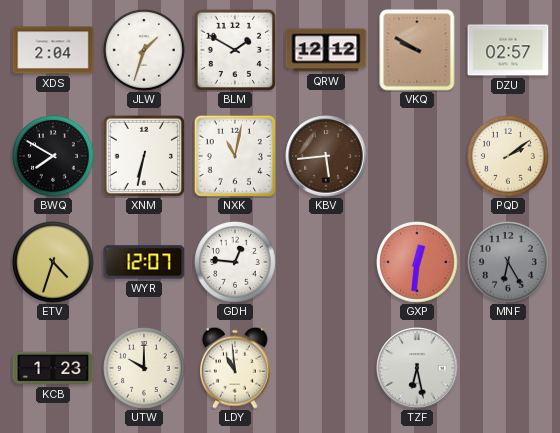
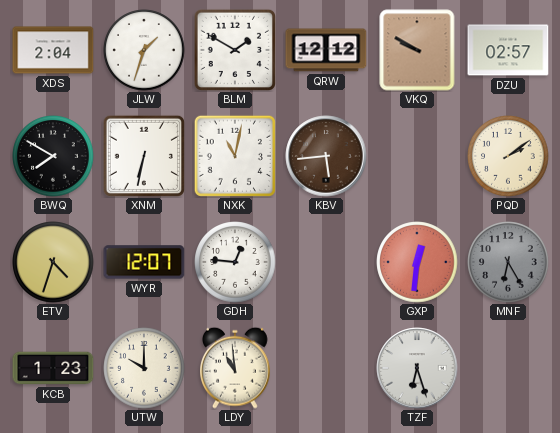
TZF: 6:28 -> 6:27
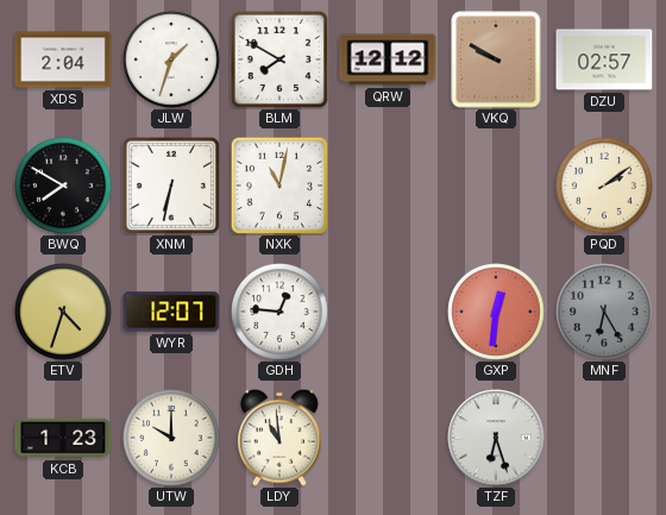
BLM: 1:50 -> 7:50
KBV: 5:44 -> none
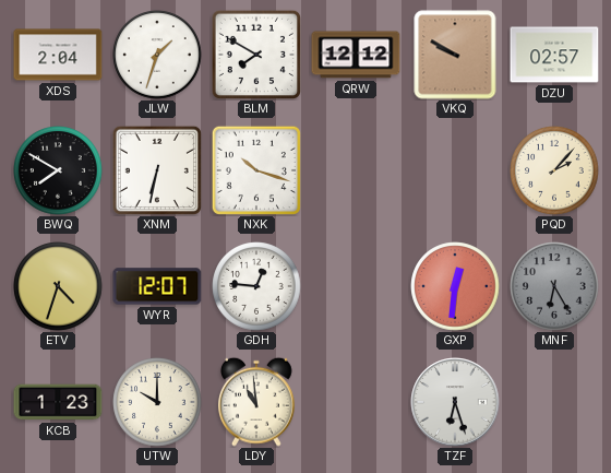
NXK: 11:02 -> 10:18
PQD: 2:09 -> 2:07
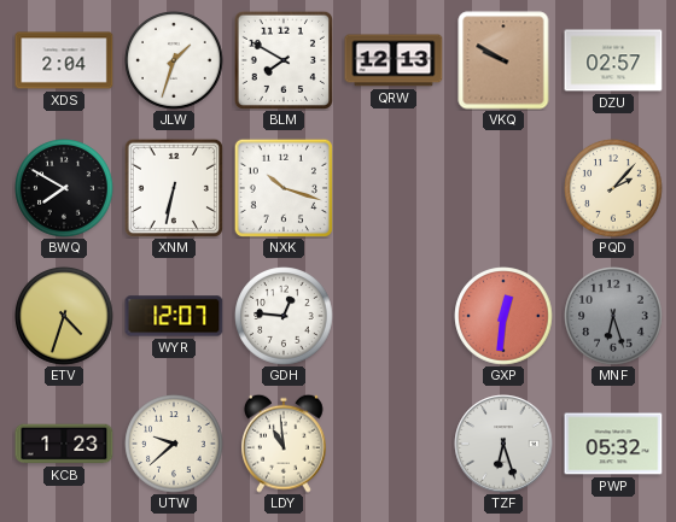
QRW: 12:12 -> 12:13
MNF: 6:25 -> 6:27
UTW: 10:00 -> 9:38
PWP: none -> 05:32
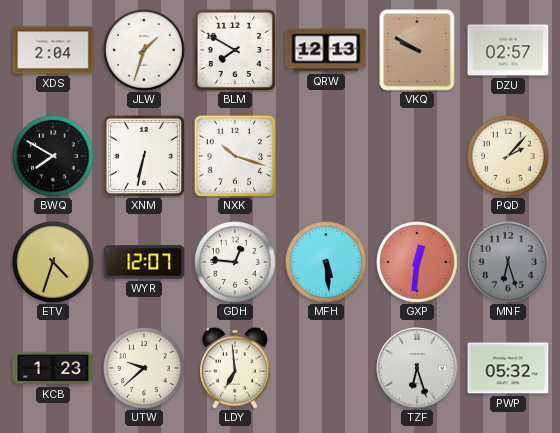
MFH: none -> 5:29
LDY: 10:59 -> 6:59
